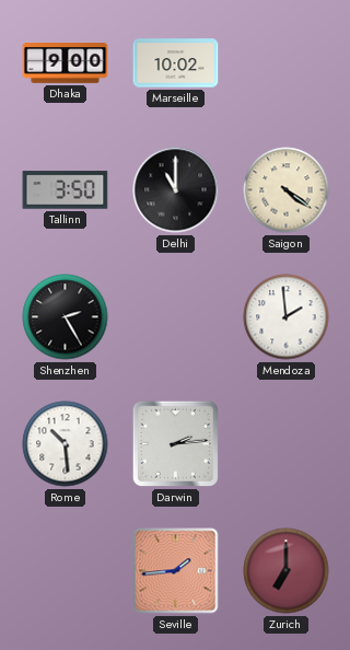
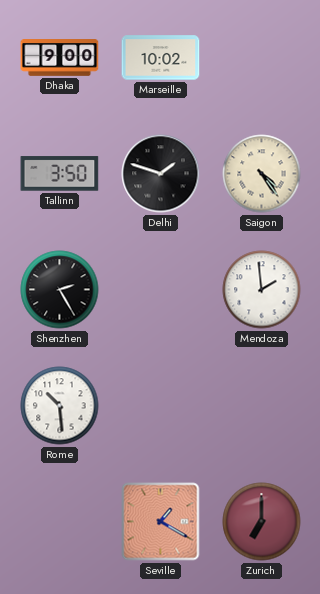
Delhi: 11:00 -> 1:48
Saigon: 4:21 -> 4:24
Darwin: 2:14 -> none
Seville: 1:44 -> 1:20
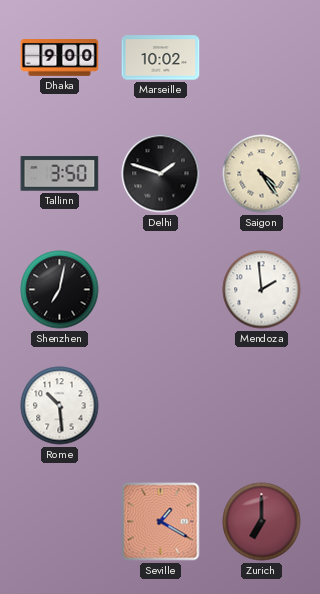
Shenzhen: 2:25 -> 7:02
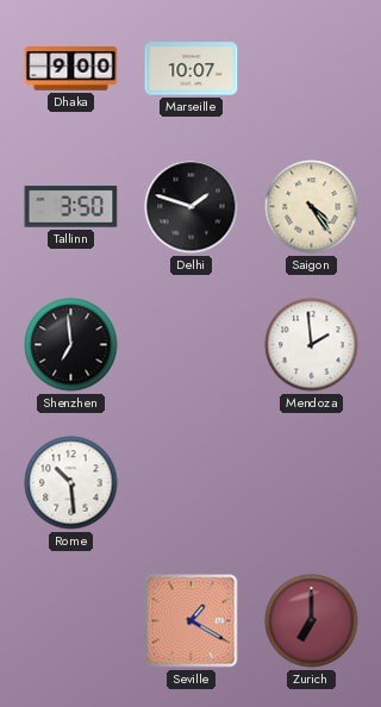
Marseille: 10:02 -> 10:07
Shenzhen: 7:02 -> 6:59
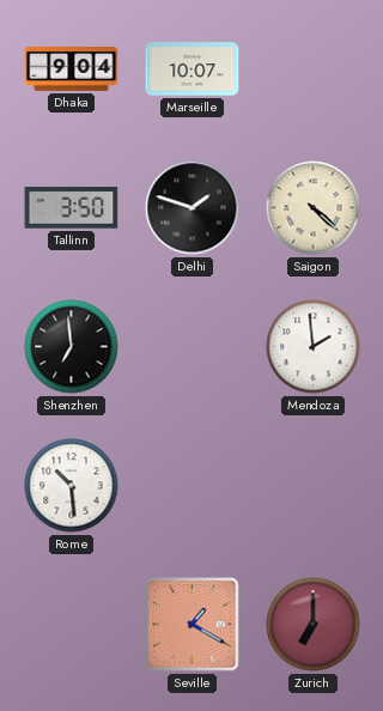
Dhaka: 9:00 -> 9:04
Saigon: 4:24 -> 4:22
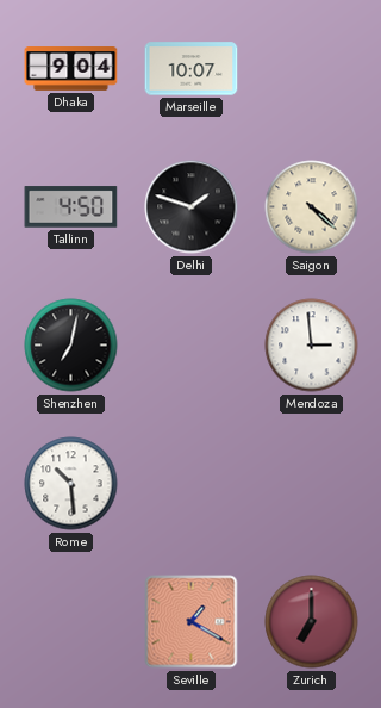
Tallinn: 3:50 -> 4:50
Shenzhen: 6:59 -> 7:02
Mendoza: 1:59 -> 2:59
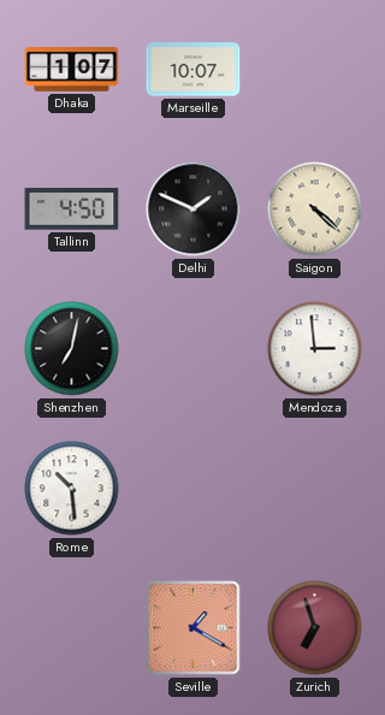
Dhaka: 9:04 -> 1:07
Delhi: 1:48 -> 1:49
Zurich: 7:00 -> 6:57
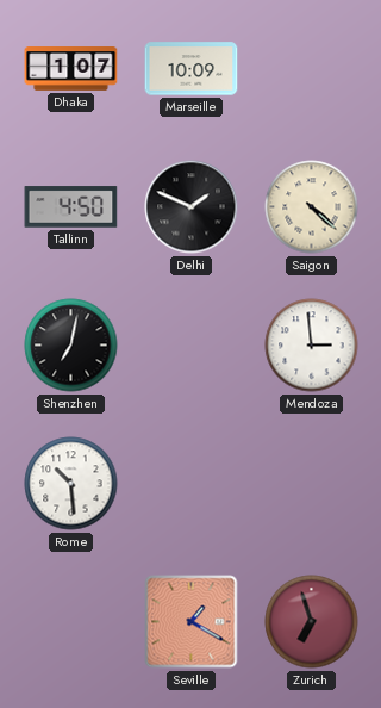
Marseille: 10:07 -> 10:09
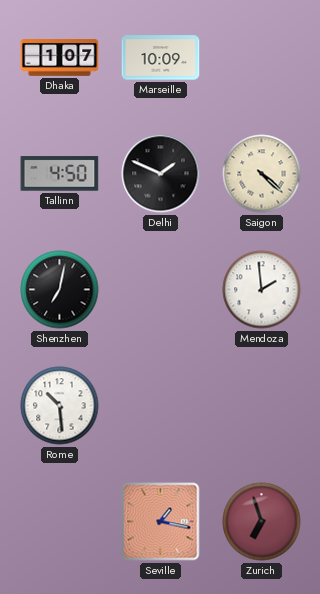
Mendoza: 2:59 -> 1:59
Seville: 1:20 -> 1:17
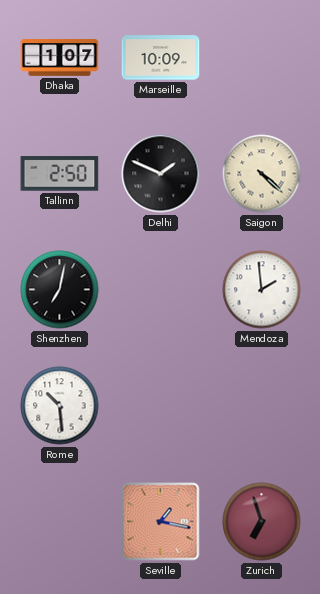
Tallinn: 4:50 -> 2:50
